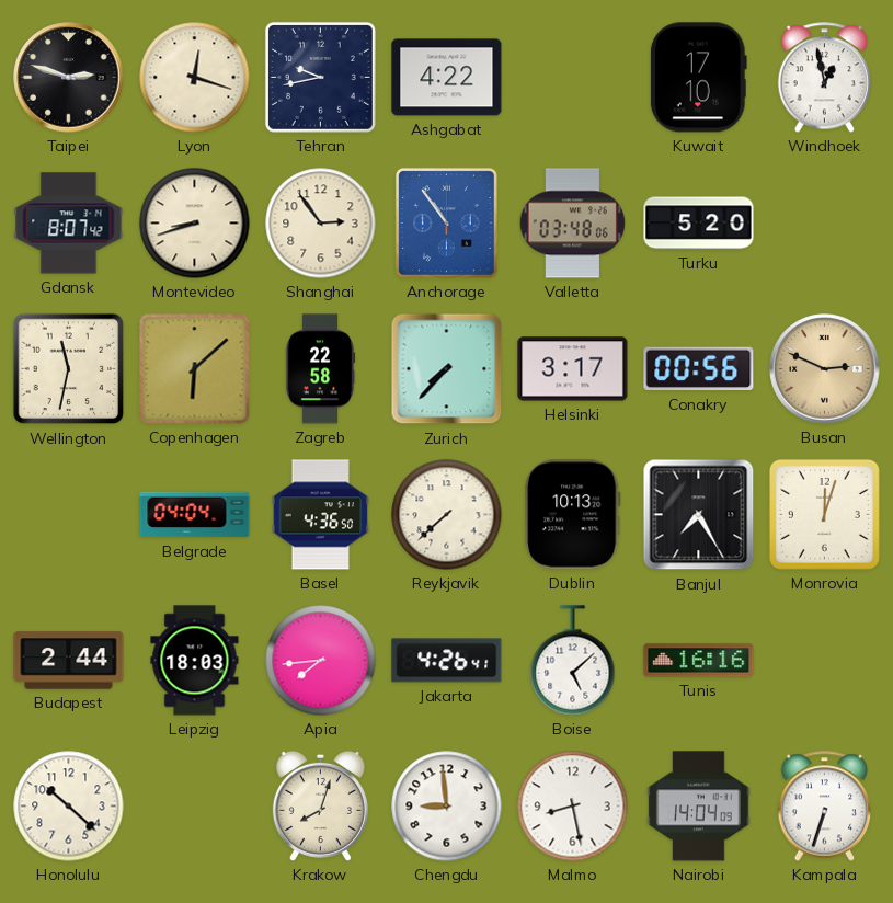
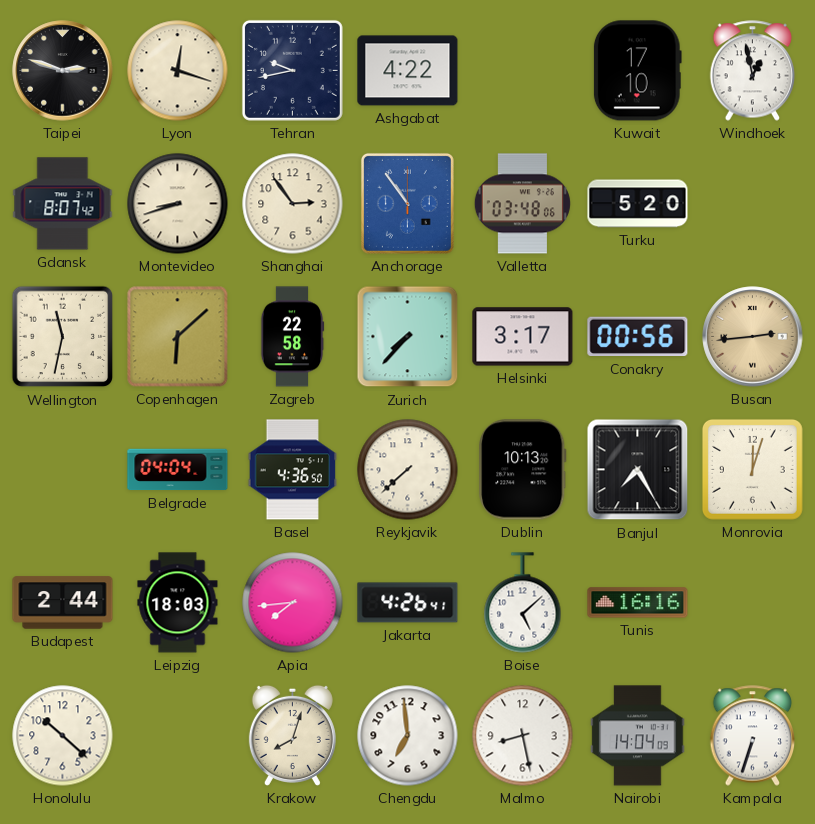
Busan: 2:49 -> 2:44
Chengdu: 8:59 -> 6:59
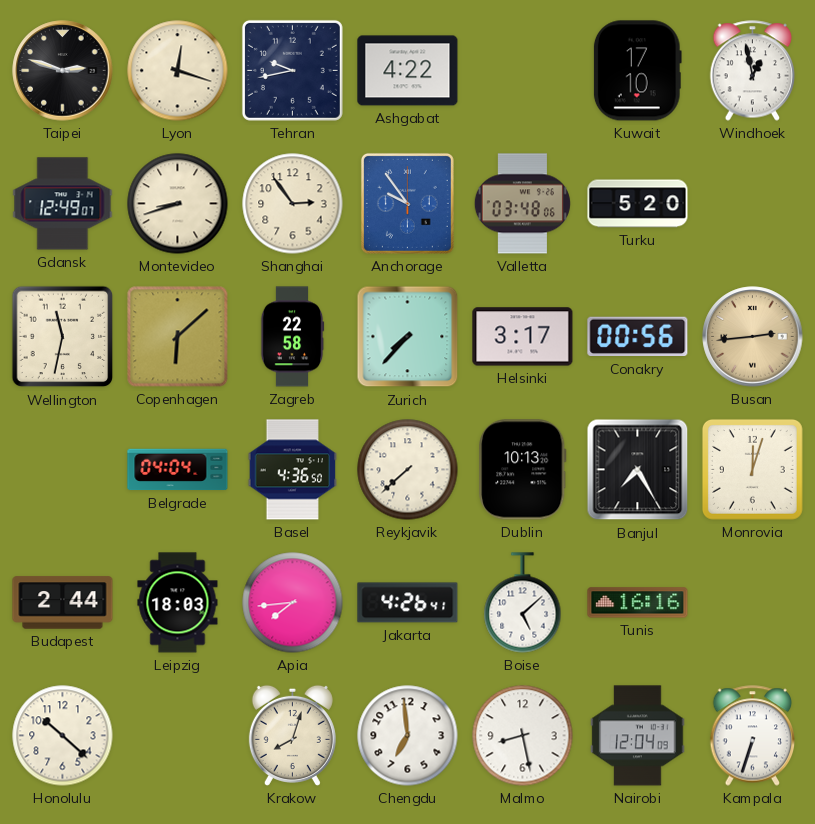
Gdansk: 8:07 -> 12:49
Anchorage: 10:54 -> 9:54
Nairobi: 14:04 -> 12:04
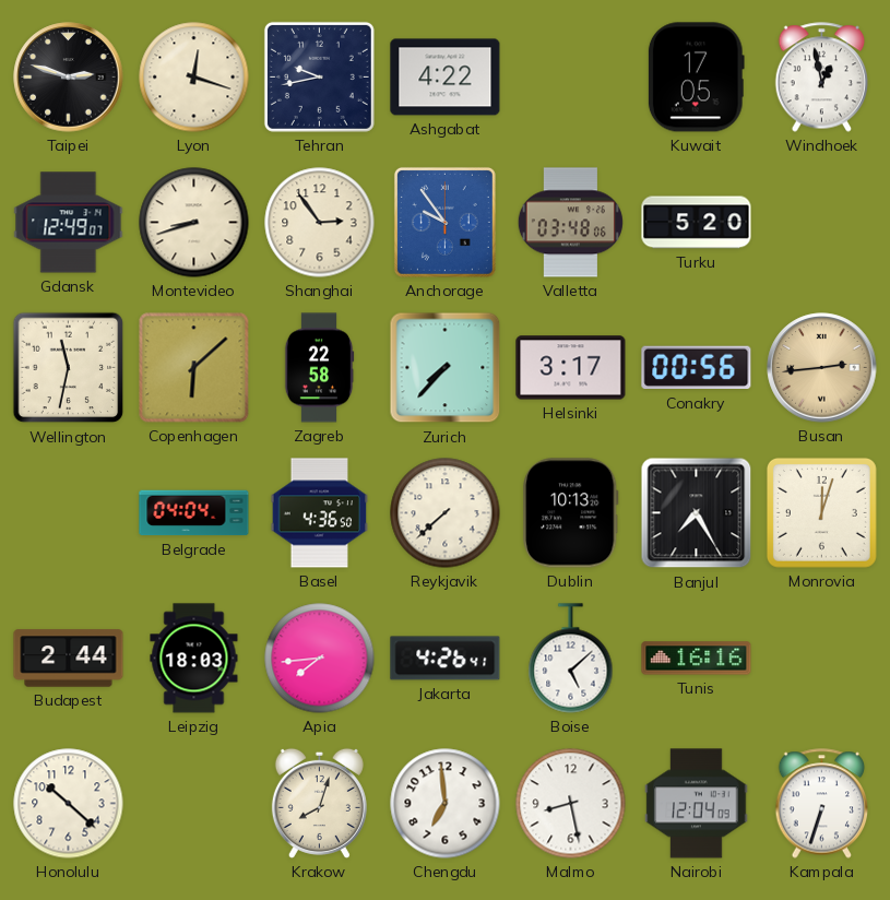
Kuwait: 17:10 -> 17:05
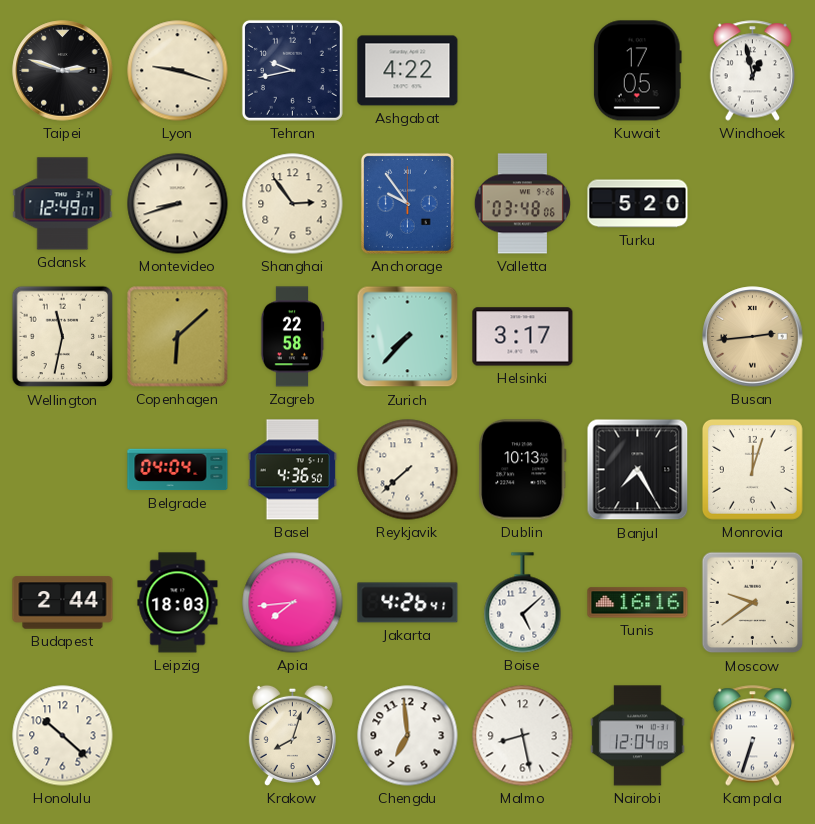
Lyon: 12:18 -> 9:18
Conakry: 00:56 -> none
Moscow: none -> 9:39
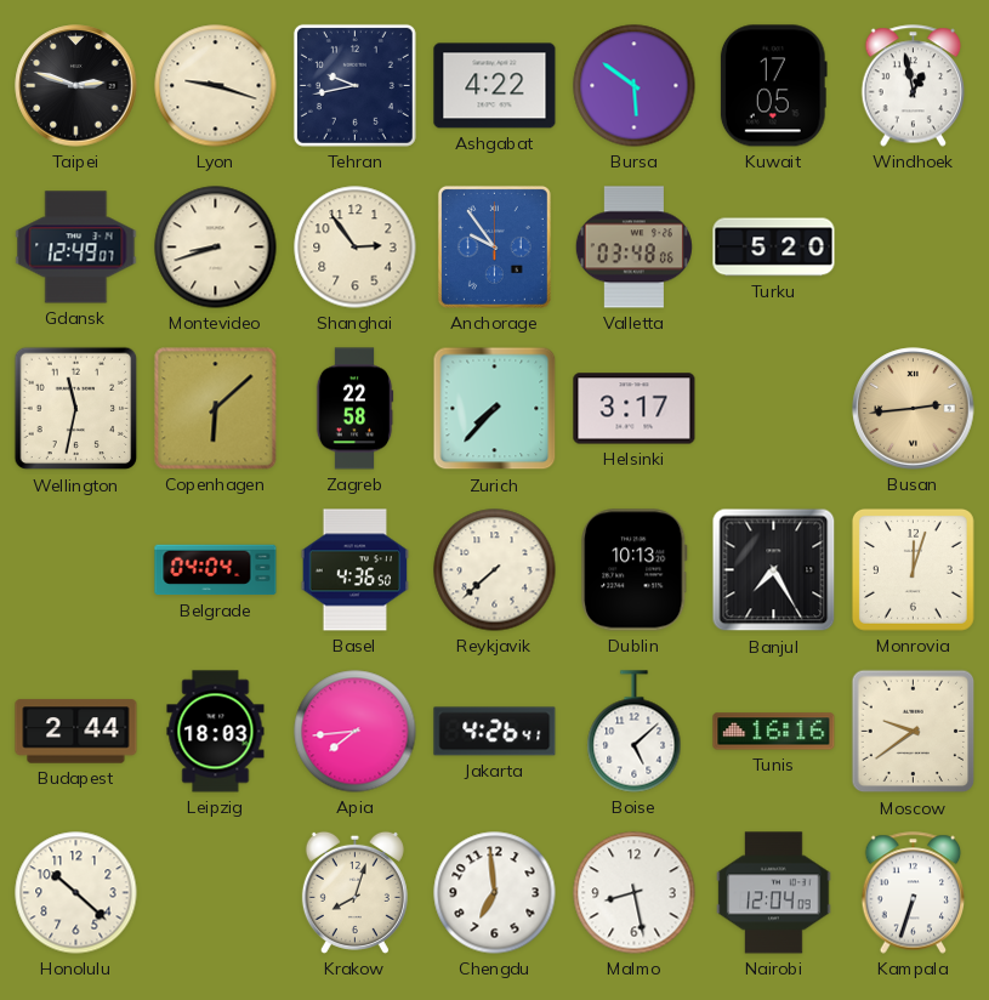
Bursa: none -> 5:51
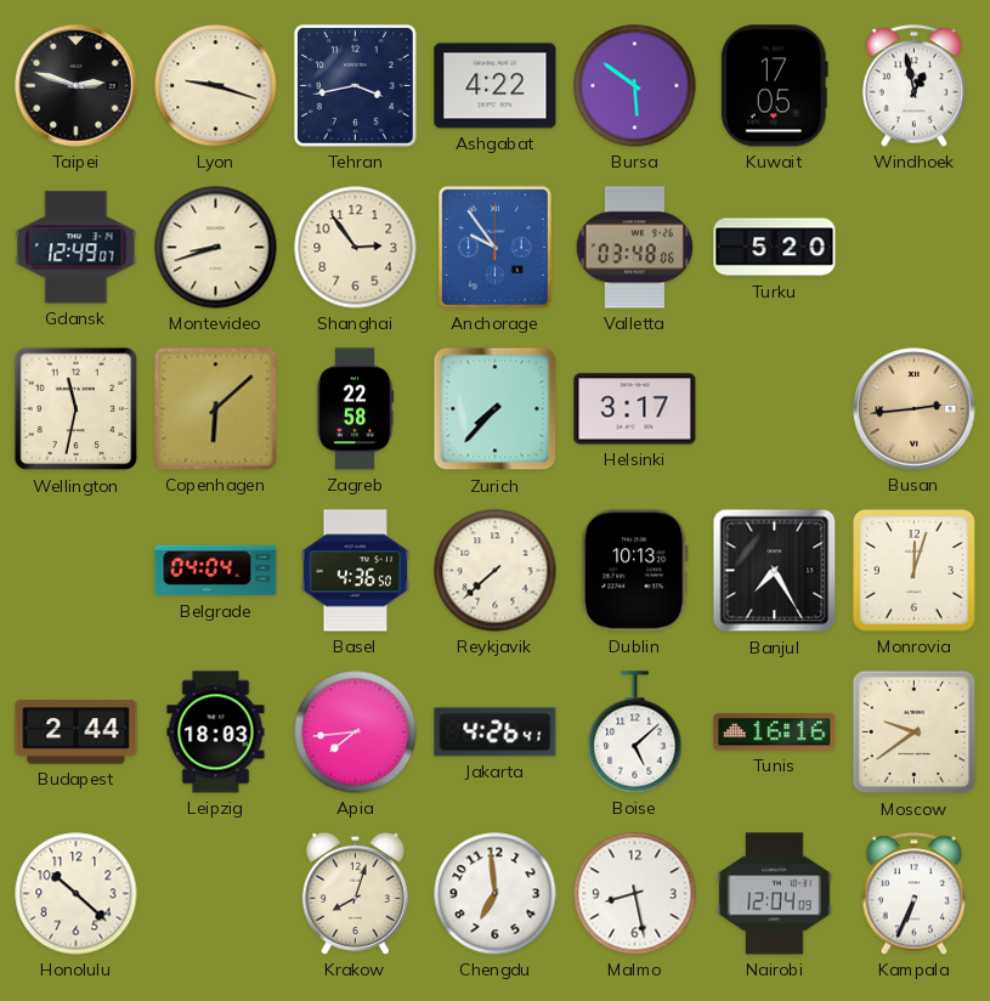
Tehran: 9:43 -> 3:43
Kampala: 6:33 -> 6:34
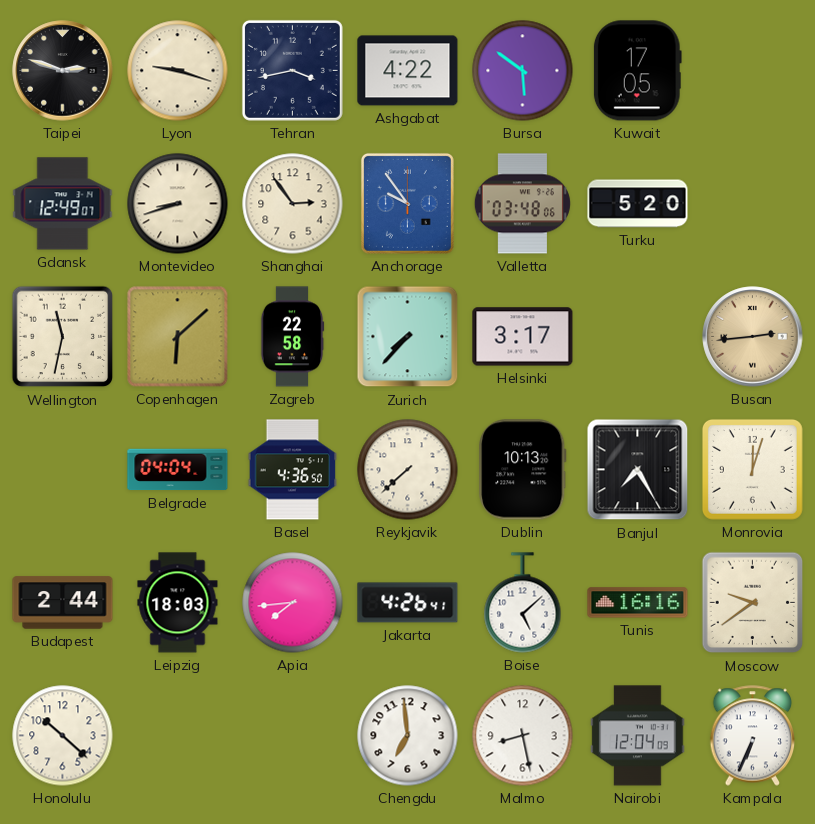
Windhoek: 12:58 -> none
Krakow: 8:03 -> none
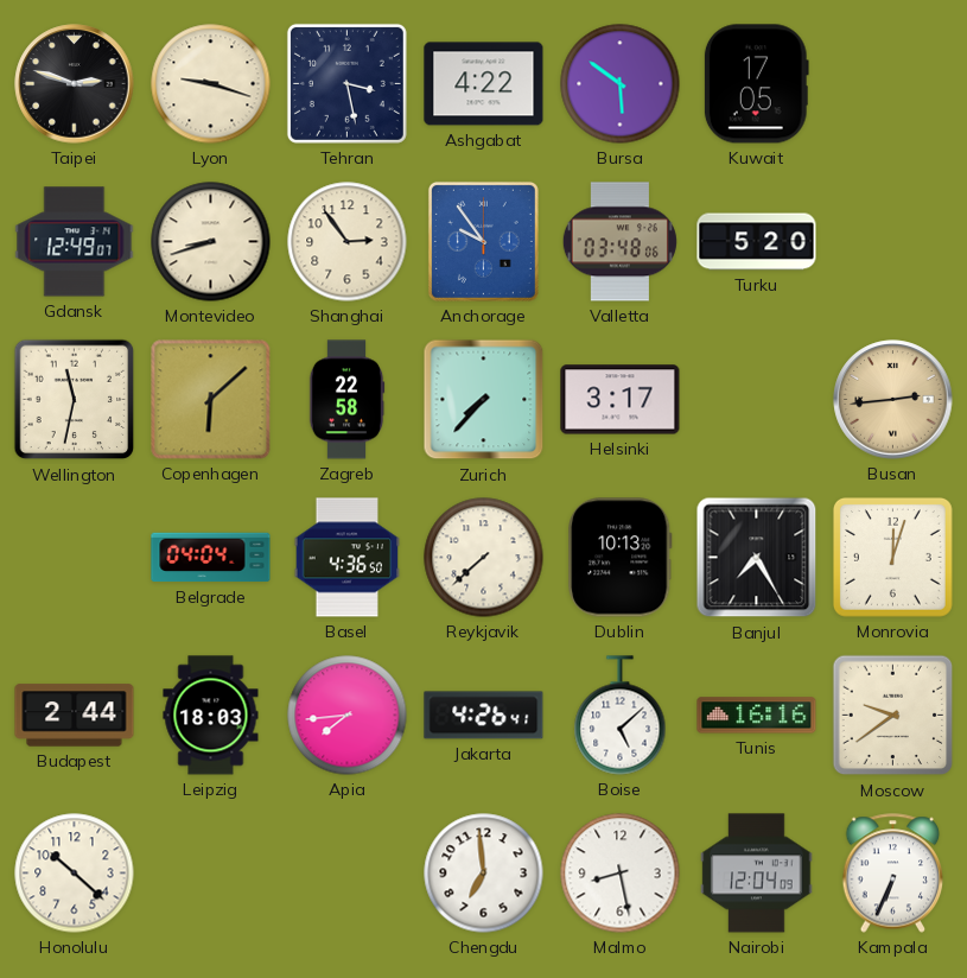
Tehran: 3:43 -> 3:28
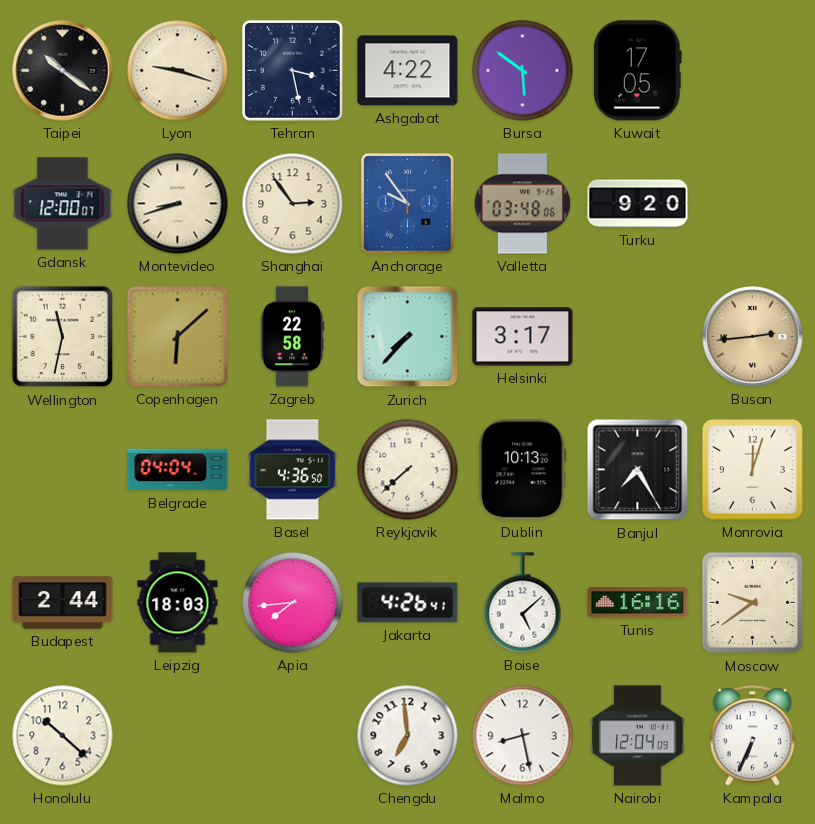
Taipei: 2:48 -> 10:21
Gdansk: 12:49 -> 12:00
Turku: 5:20 -> 9:20
